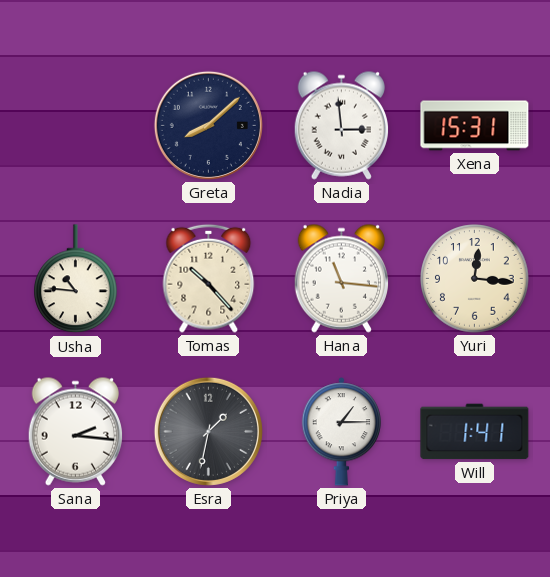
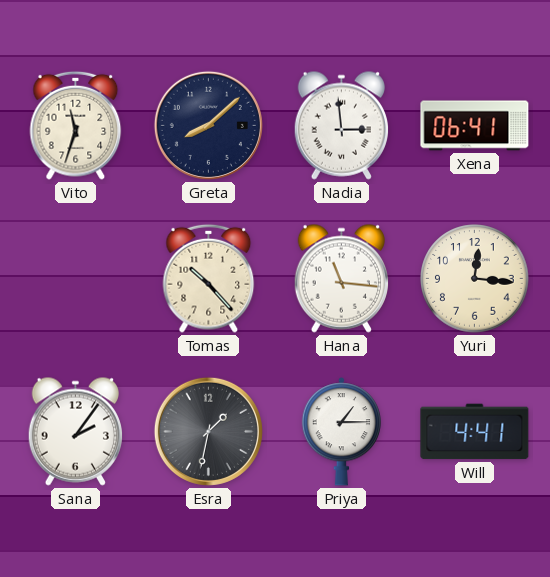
Vito: none -> 11:33
Xena: 15:31 -> 06:41
Usha: 10:46 -> none
Sana: 2:16 -> 2:06
Will: 1:41 -> 4:41
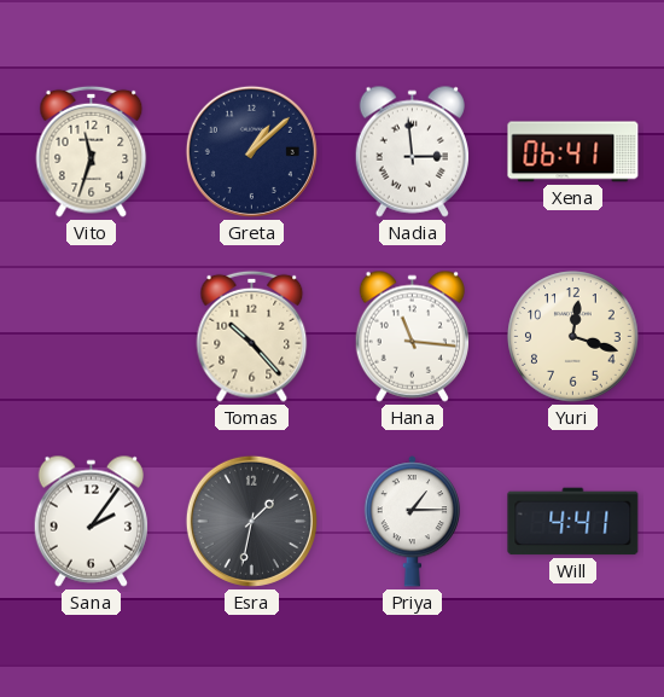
Greta: 8:08 -> 1:08
Yuri: 12:16 -> 12:18
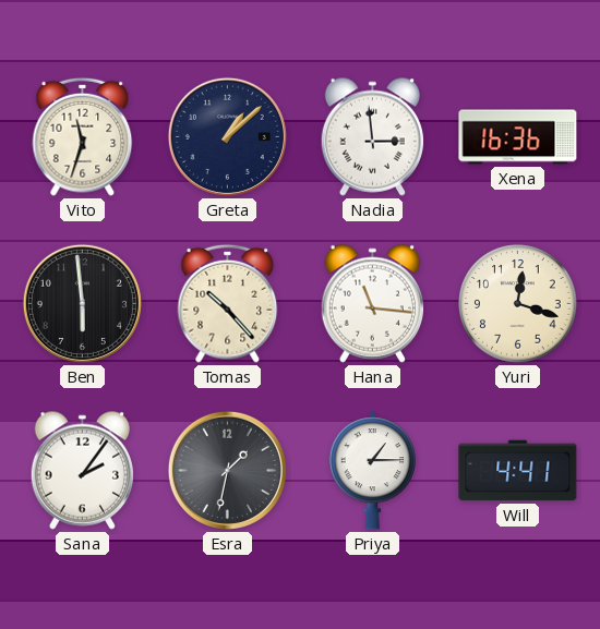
Xena: 06:41 -> 16:36
Ben: none -> 5:59
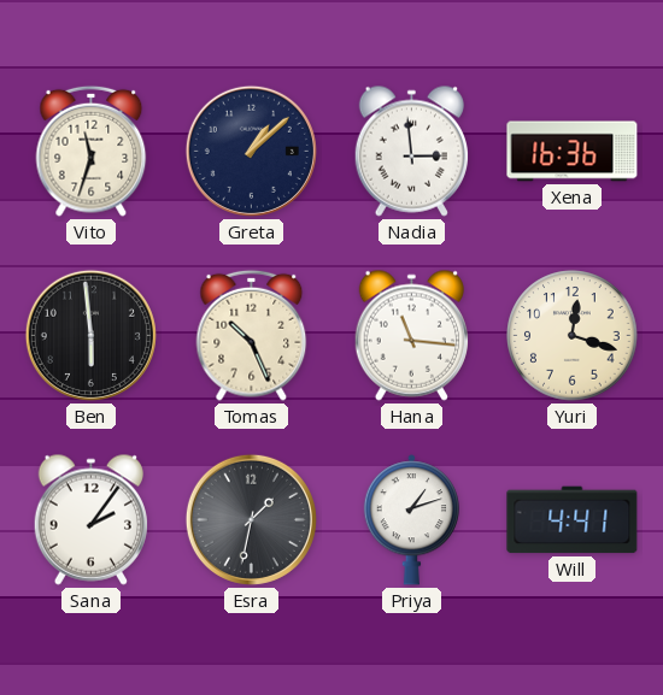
Tomas: 10:23 -> 10:26
Priya: 1:15 -> 1:12
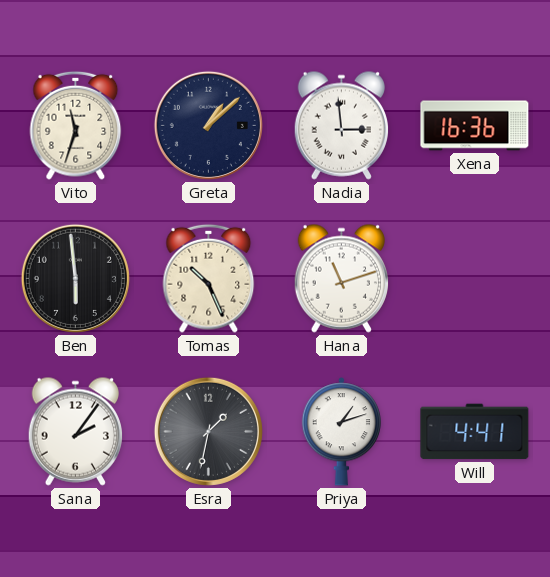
Hana: 11:16 -> 11:12
Yuri: 12:18 -> none
